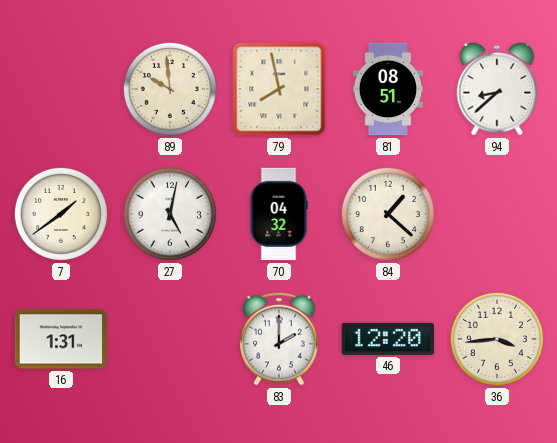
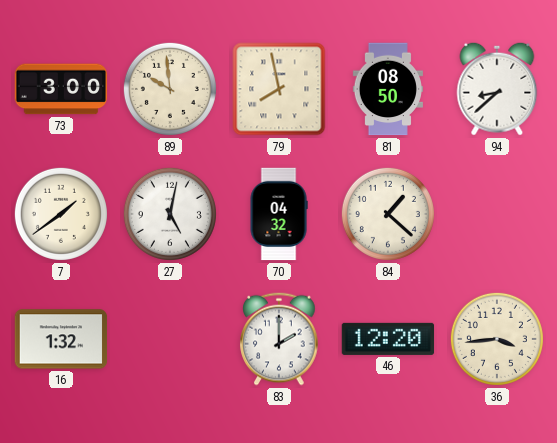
73: none -> 3:00
81: 08:51 -> 08:50
16: 1:31 -> 1:32
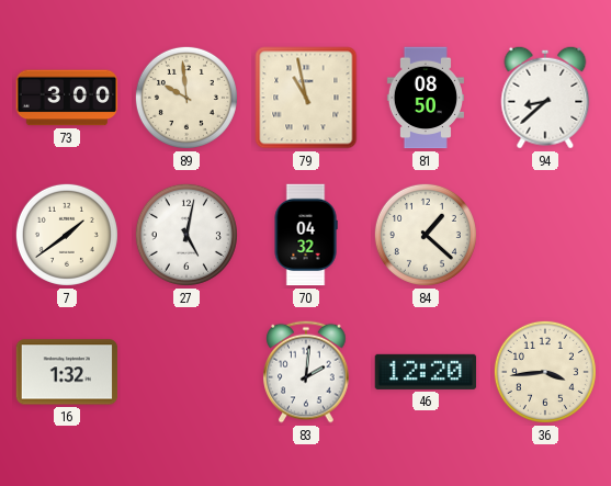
79: 7:58 -> 10:58
83: 2:00 -> 2:01
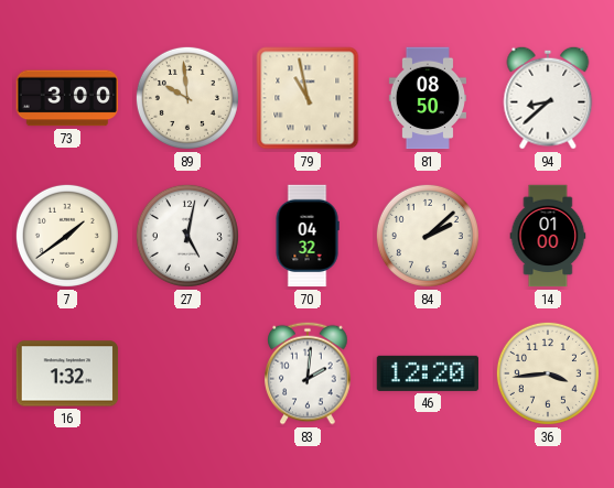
84: 1:22 -> 2:08
14: none -> 01:00
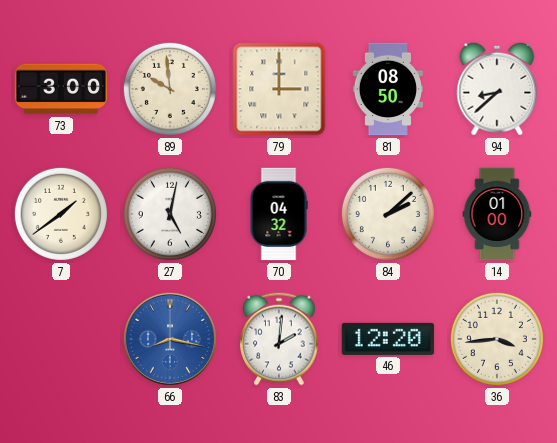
79: 10:58 -> 3:00
16: 1:32 -> none
66: none -> 8:17
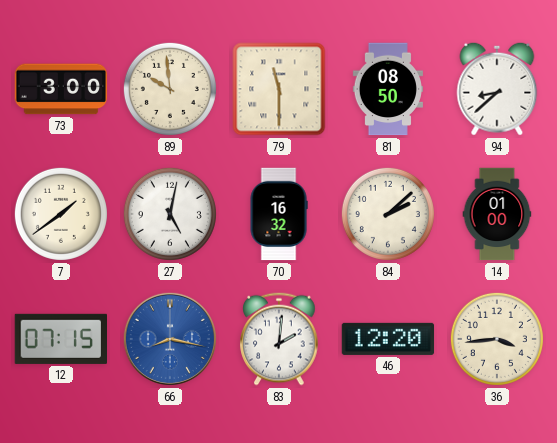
79: 3:00 -> 11:30
70: 04:32 -> 16:32
12: none -> 07:15
